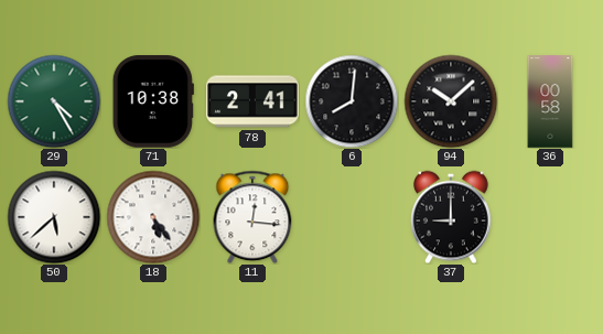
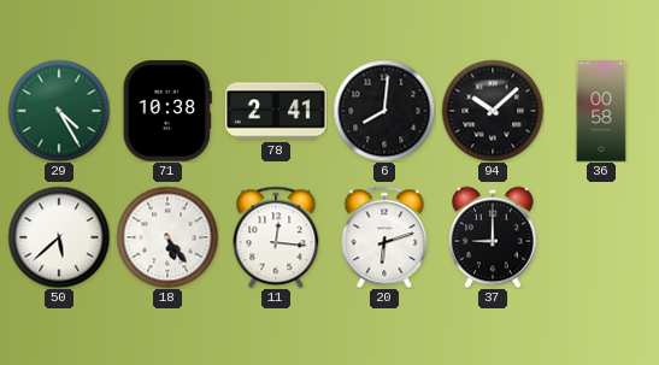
20: none -> 6:12
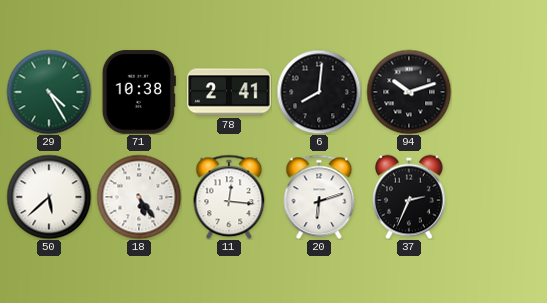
94: 10:08 -> 10:12
36: 00:58 -> none
37: 9:00 -> 2:34
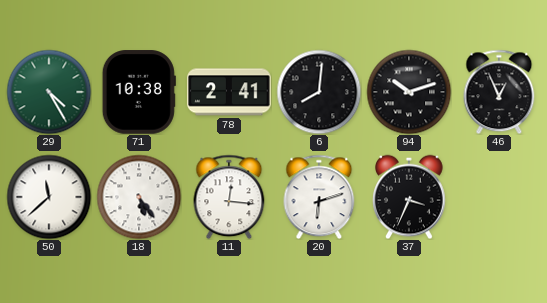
46: none -> 12:56
50: 5:38 -> 11:38
37: 2:34 -> 3:34
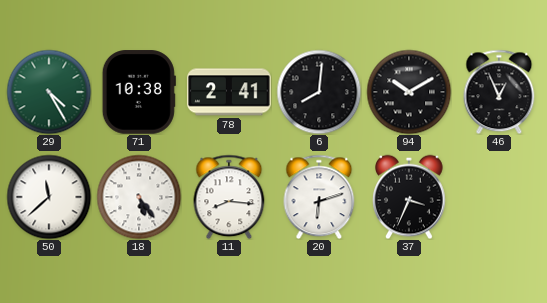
94: 10:12 -> 10:10
11: 12:16 -> 8:16
